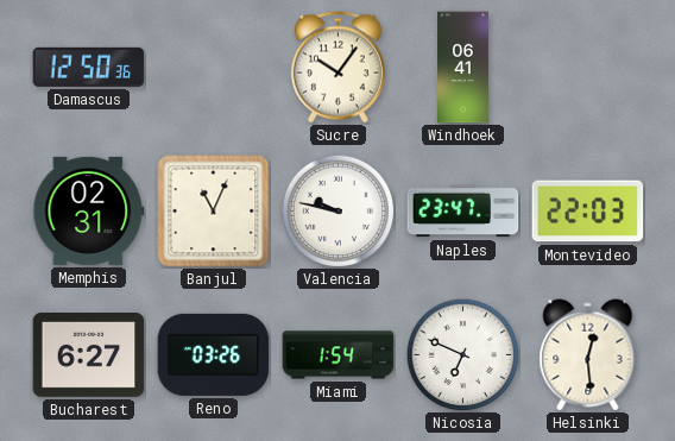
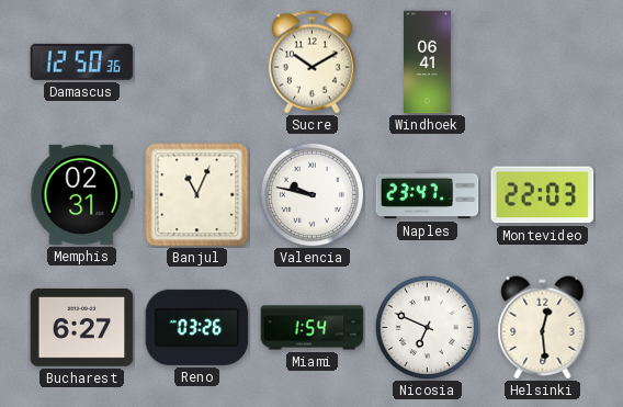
Sucre: 10:06 -> 10:10
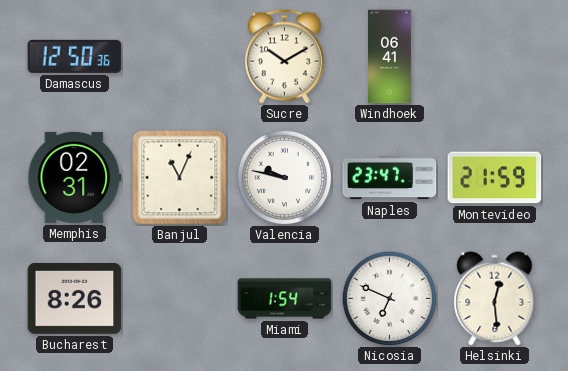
Montevideo: 22:03 -> 21:59
Bucharest: 6:27 -> 8:26
Reno: 03:26 -> none
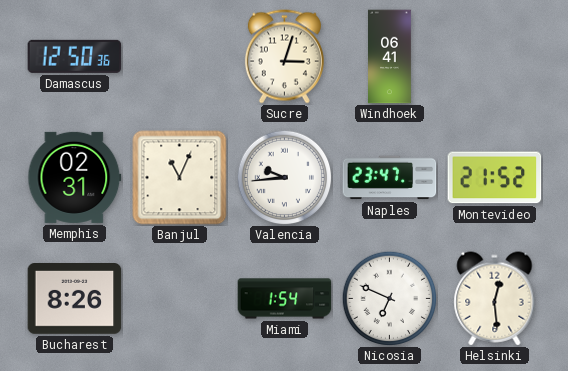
Sucre: 10:10 -> 3:03
Valencia: 9:47 -> 9:44
Montevideo: 21:59 -> 21:52
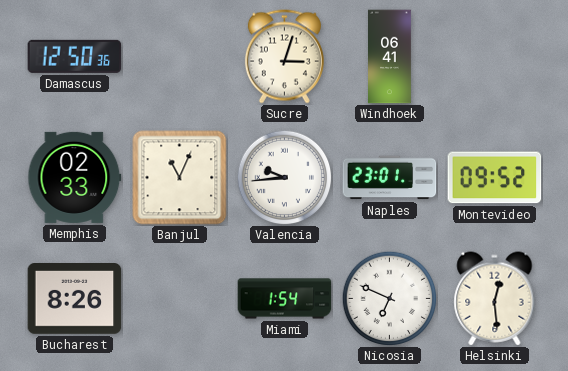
Memphis: 02:31 -> 02:33
Naples: 23:47 -> 23:01
Montevideo: 21:52 -> 09:52
